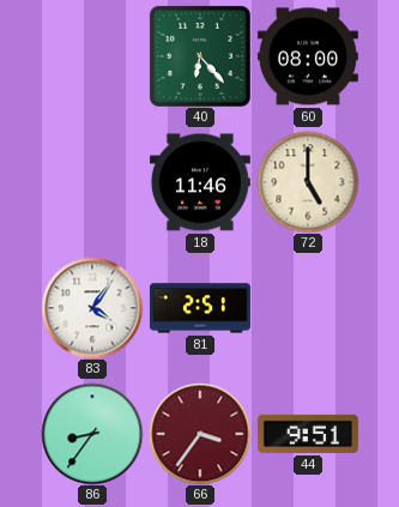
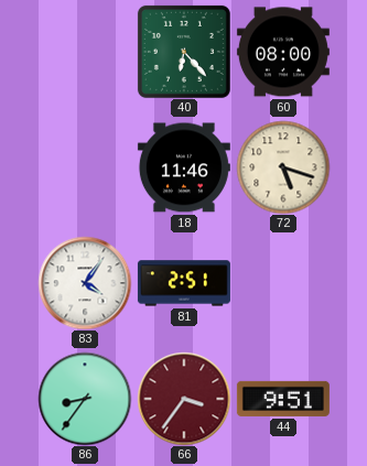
72: 5:00 -> 5:18
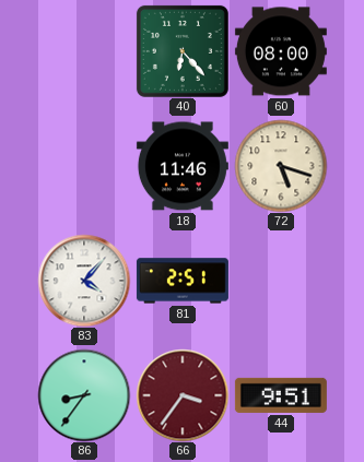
83: 4:06 -> 4:07
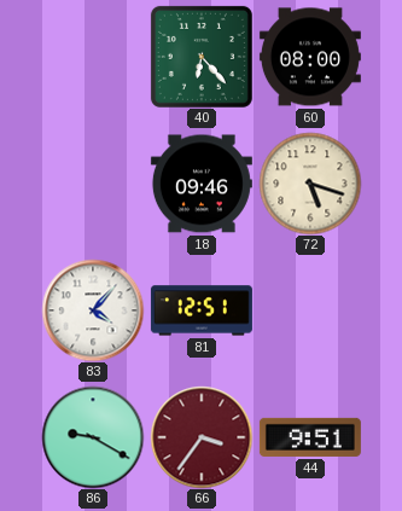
18: 11:46 -> 09:46
81: 2:51 -> 12:51
86: 8:36 -> 9:20
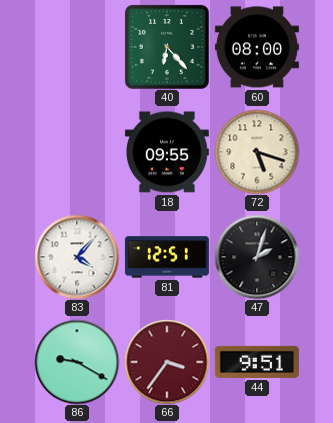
18: 09:46 -> 09:55
47: none -> 2:03
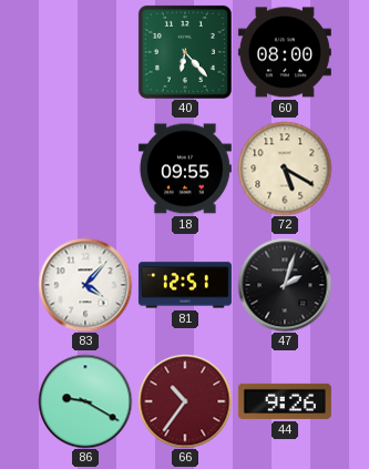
72: 5:18 -> 5:20
66: 3:36 -> 10:36
44: 9:51 -> 9:26
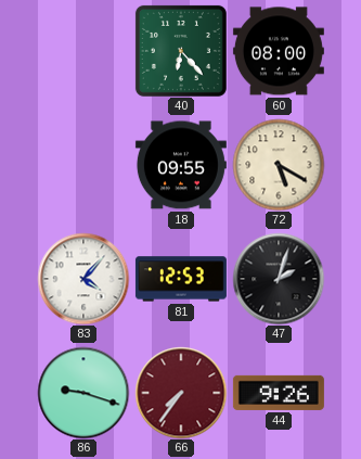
81: 12:51 -> 12:53
86: 9:20 -> 9:18
66: 10:36 -> 7:36
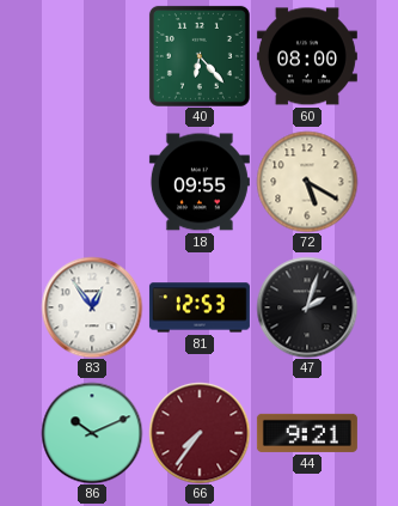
83: 4:07 -> 12:54
86: 9:18 -> 10:11
44: 9:26 -> 9:21
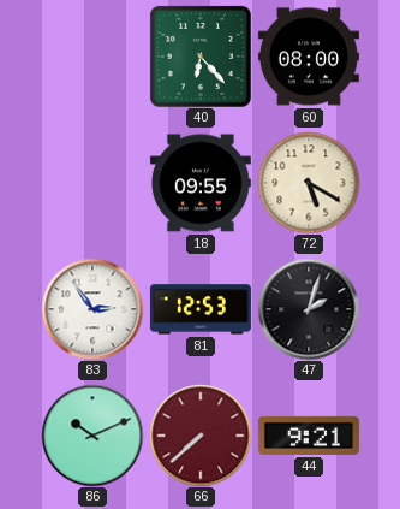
83: 12:54 -> 2:54
66: 7:36 -> 7:38
